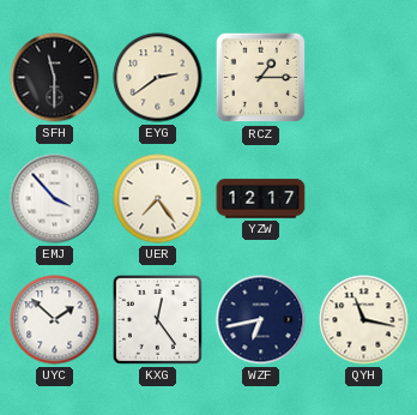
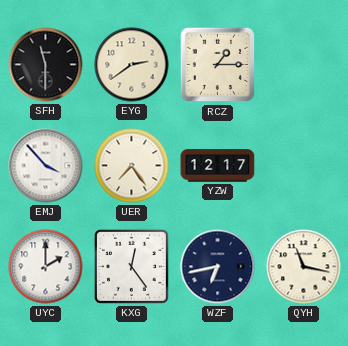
UYC: 1:52 -> 2:00
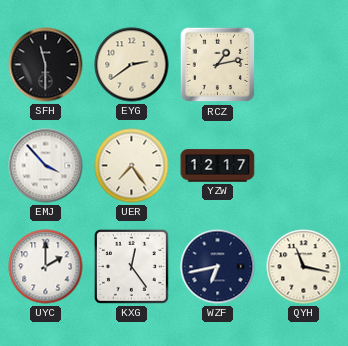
RCZ: 1:15 -> 1:13
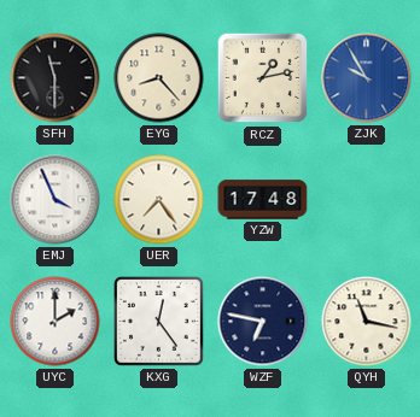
EYG: 2:39 -> 8:23
ZJK: none -> 9:55
EMJ: 3:53 -> 3:56
YZW: 12:17 -> 17:48
WZF: 6:43 -> 6:47
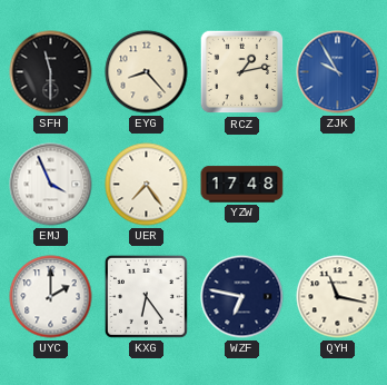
KXG: 12:24 -> 6:24
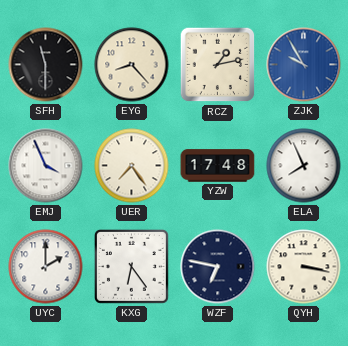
ELA: none -> 7:56
QYH: 11:17 -> 3:17
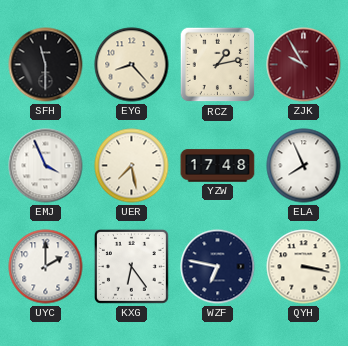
ZJK dial: blue -> burgundy
UER: 7:24 -> 7:28
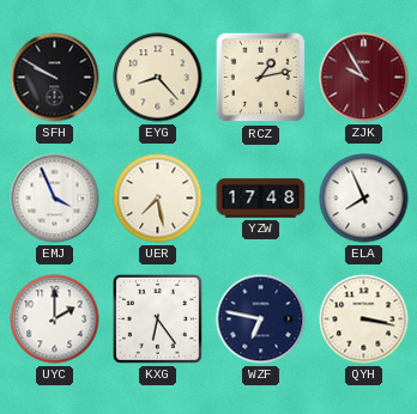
SFH: 11:30 -> 9:50
